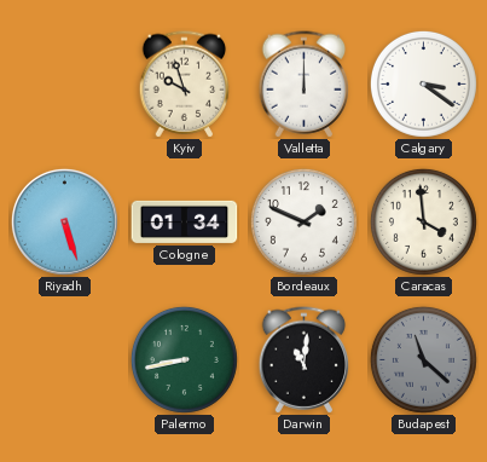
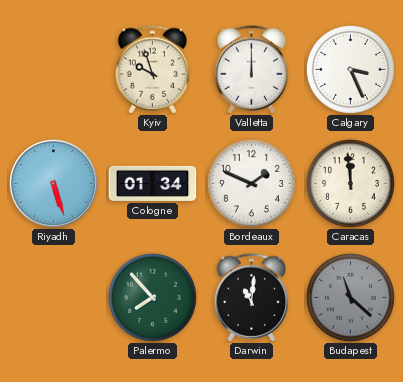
Calgary: 3:21 -> 3:26
Caracas: 3:59 -> 11:59
Palermo: 8:43 -> 7:53
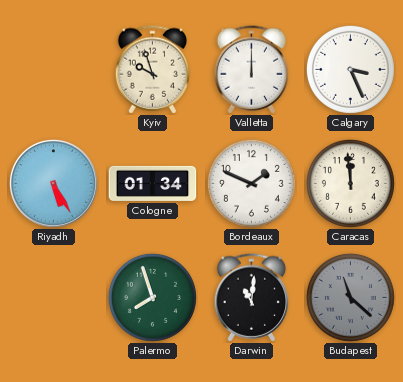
Riyadh: 5:27 -> 5:25
Palermo: 7:53 -> 7:57
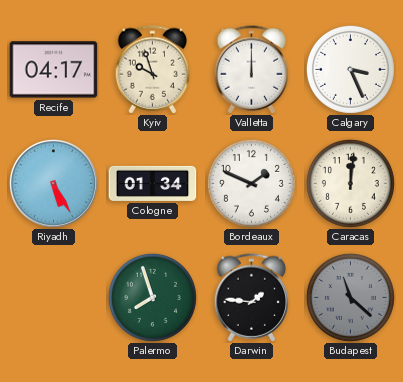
Recife: none -> 04:17
Caracas: 11:59 -> 12:01
Darwin: 11:01 -> 1:46
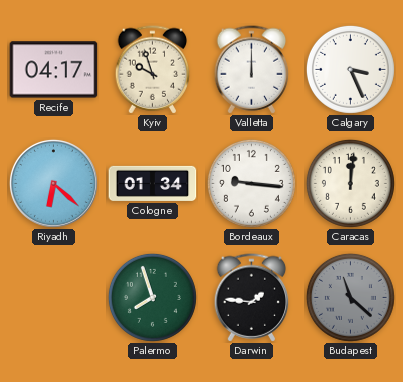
Riyadh: 5:25 -> 6:22
Bordeaux: 1:49 -> 9:16
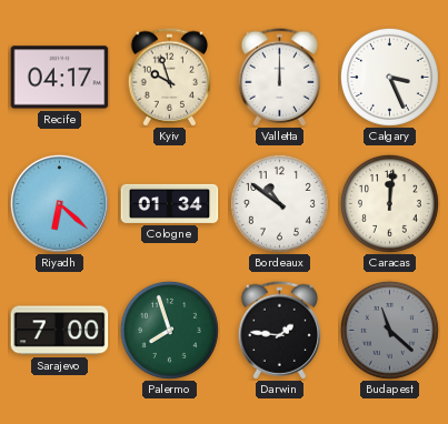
Bordeaux: 9:16 -> 10:51
Sarajevo: none -> 7:00
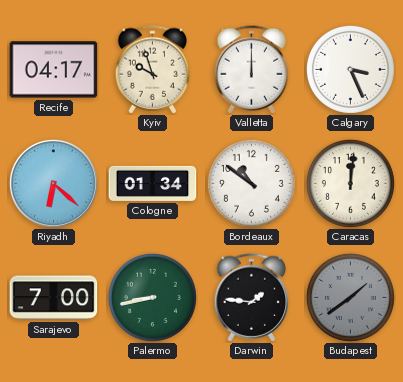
Palermo: 7:57 -> 8:43
Budapest: 11:22 -> 1:39
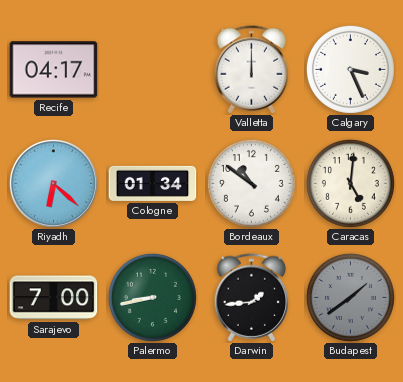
Kyiv: 9:57 -> none
Caracas: 12:01 -> 5:01
Darwin: 1:46 -> 1:44
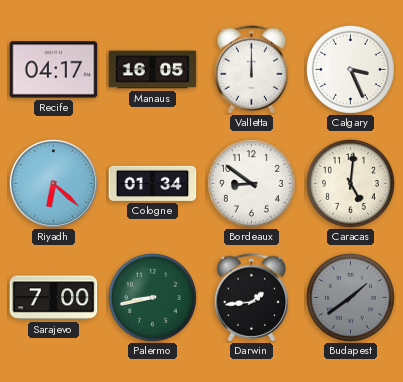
Manaus: none -> 16:05
Bordeaux: 10:51 -> 8:51
